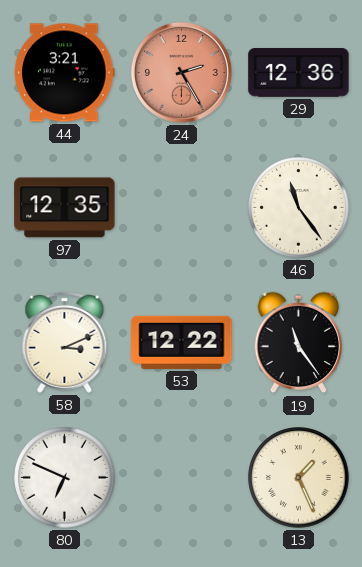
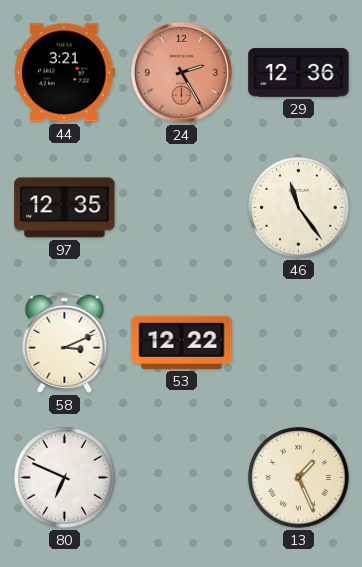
19: 11:24 -> none
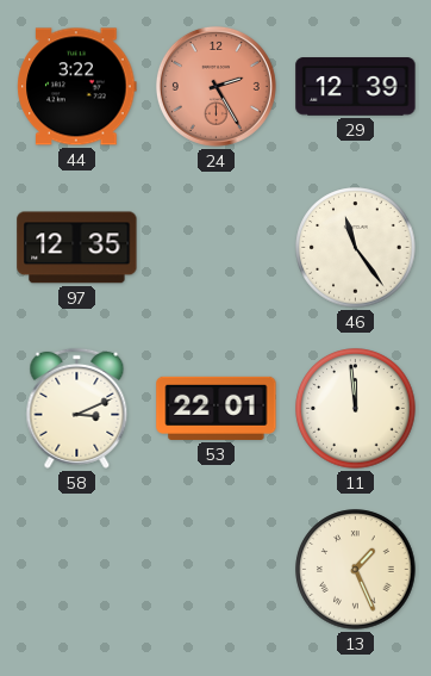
44: 3:21 -> 3:22
29: 12:36 -> 12:39
53: 12:22 -> 22:01
11: none -> 11:59
80: 6:49 -> none
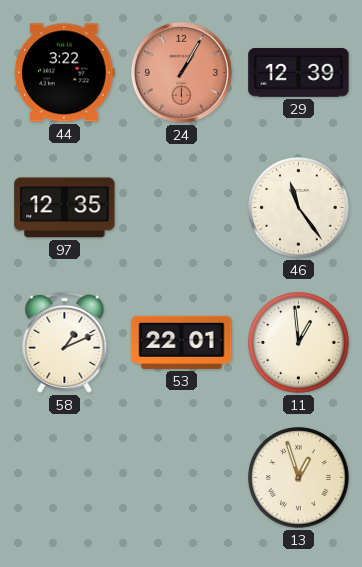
24: 2:25 -> 1:05
58: 3:11 -> 1:11
11: 11:59 -> 12:59
13: 1:26 -> 12:57
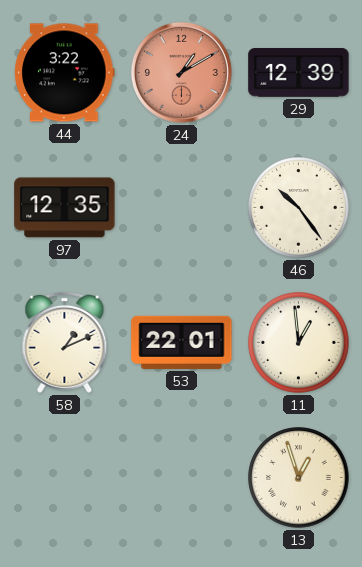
24: 1:05 -> 1:10
46: 11:24 -> 10:24
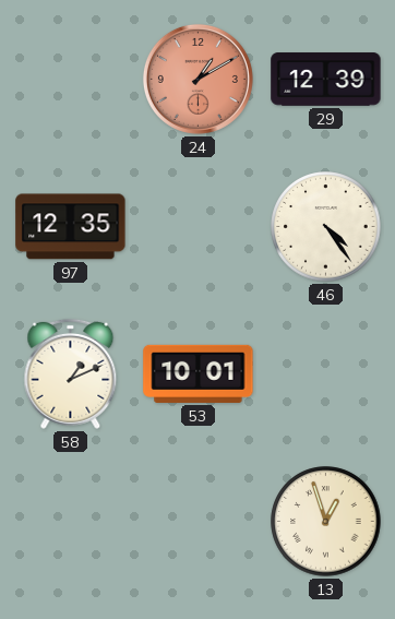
44: 3:22 -> none
46: 10:24 -> 4:24
53: 22:01 -> 10:01
11: 12:59 -> none
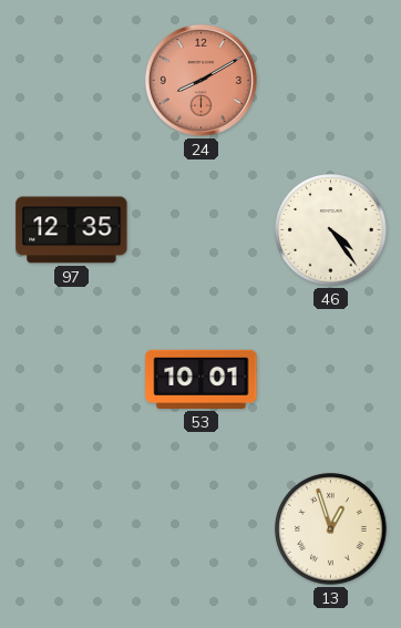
24: 1:10 -> 8:10
29: 12:39 -> none
58: 1:11 -> none
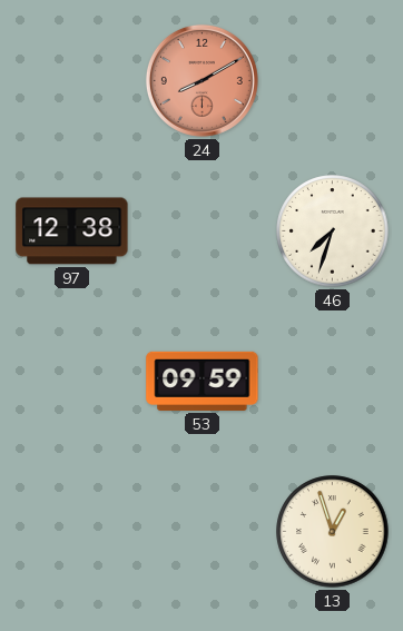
97: 12:35 -> 12:38
46: 4:24 -> 7:33
53: 10:01 -> 09:59
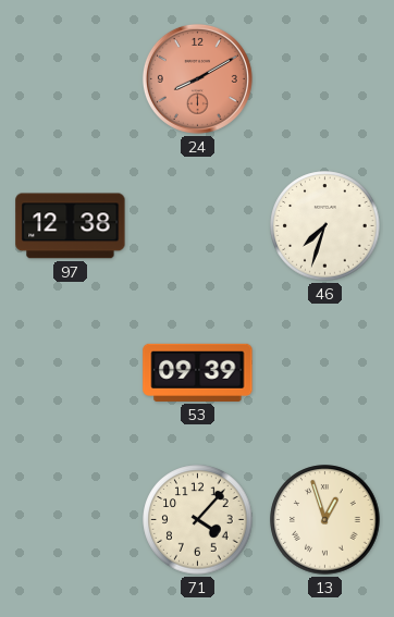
53: 09:59 -> 09:39
71: none -> 4:07
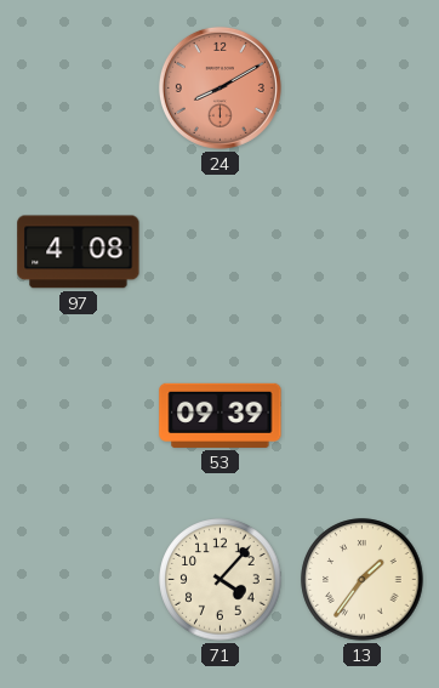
97: 12:38 -> 4:08
46: 7:33 -> none
13: 12:57 -> 1:36
